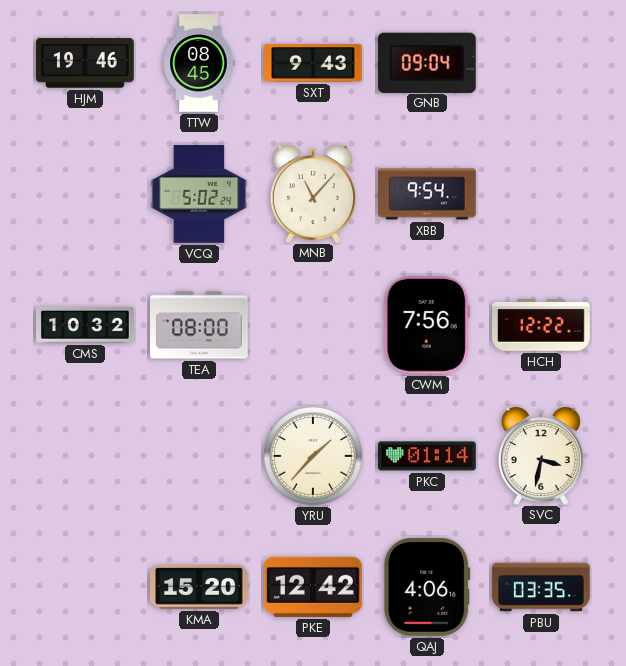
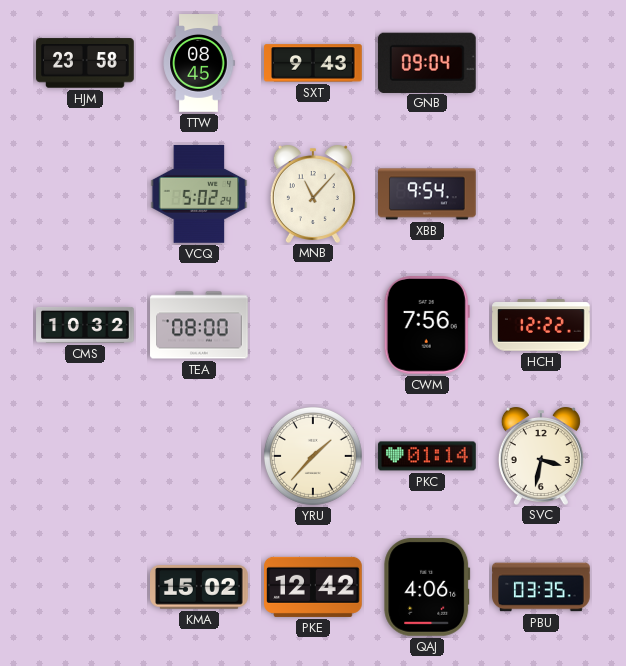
HJM: 19:46 -> 23:58
KMA: 15:20 -> 15:02
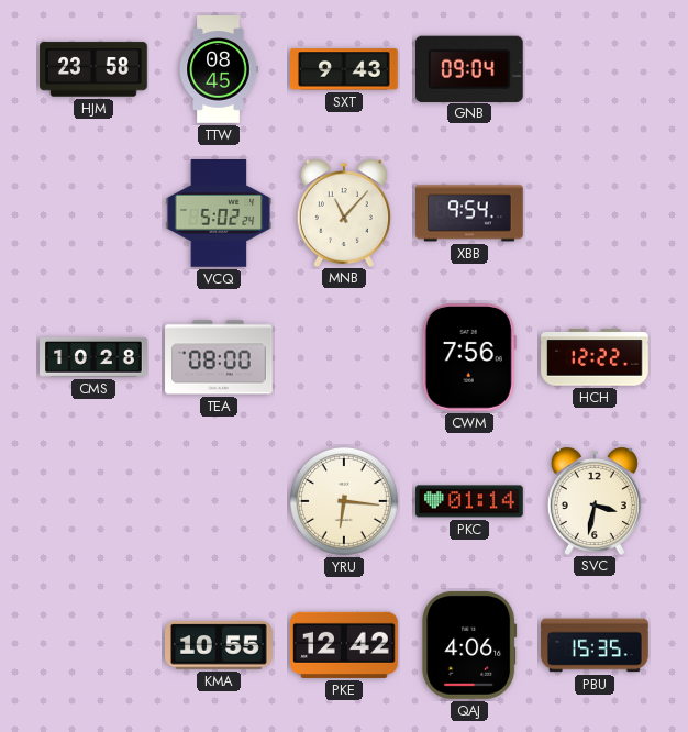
CMS: 10:32 -> 10:28
YRU: 1:37 -> 6:16
KMA: 15:02 -> 10:55
PBU: 03:35 -> 15:35
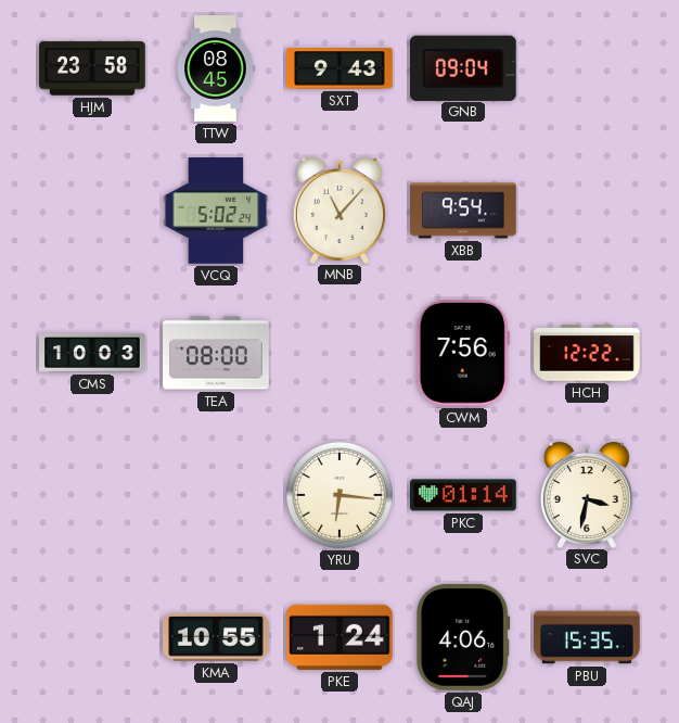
CMS: 10:28 -> 10:03
PKE: 12:42 -> 1:24
